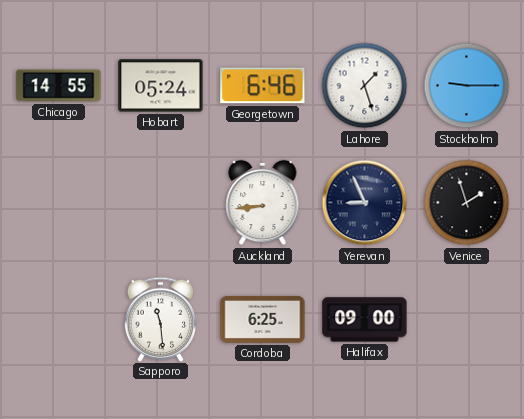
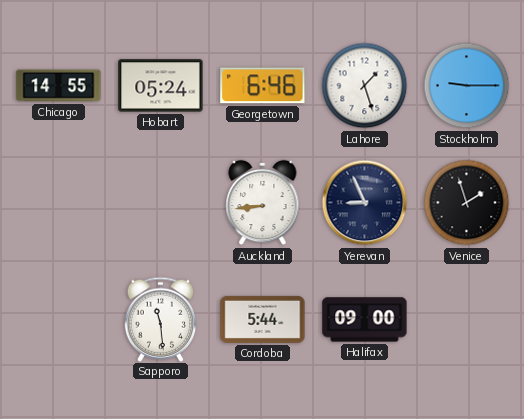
Cordoba: 6:25 -> 5:44
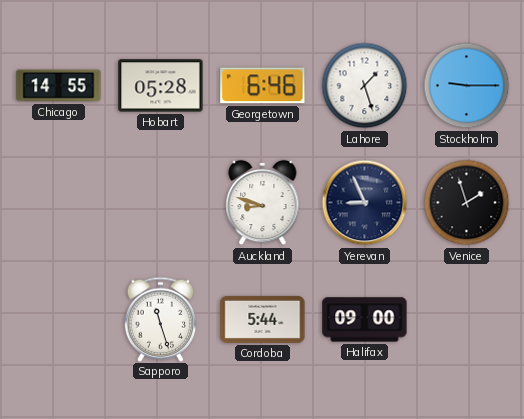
Hobart: 05:24 -> 05:28
Auckland: 8:44 -> 8:48
Sapporo: 11:29 -> 11:27
